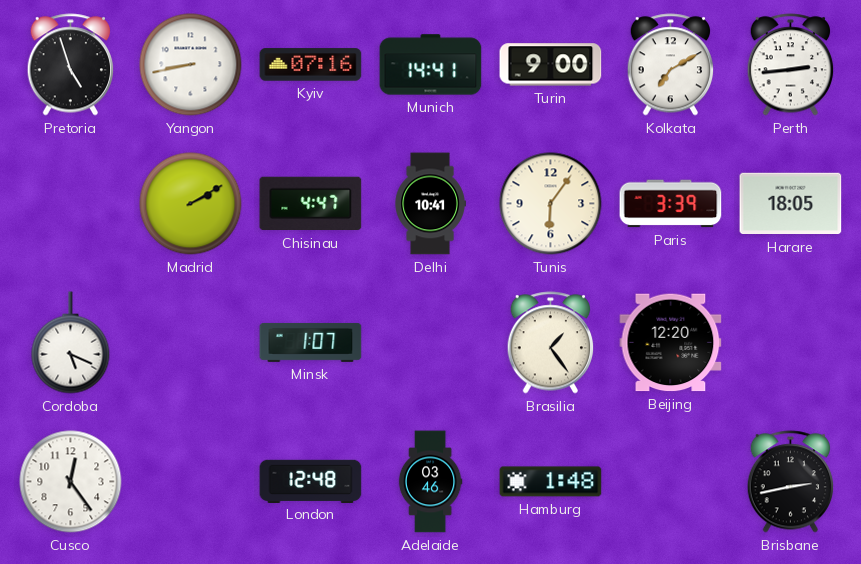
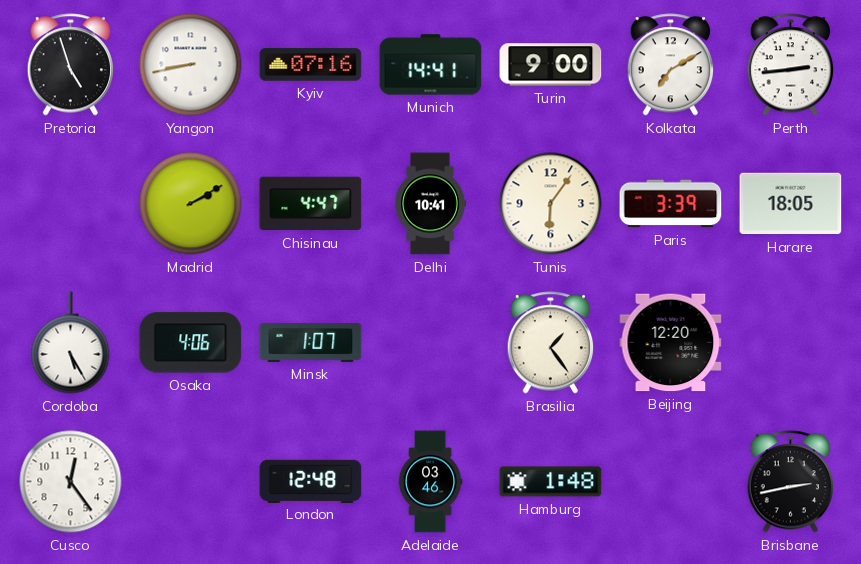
Cordoba: 5:19 -> 5:25
Osaka: none -> 4:06
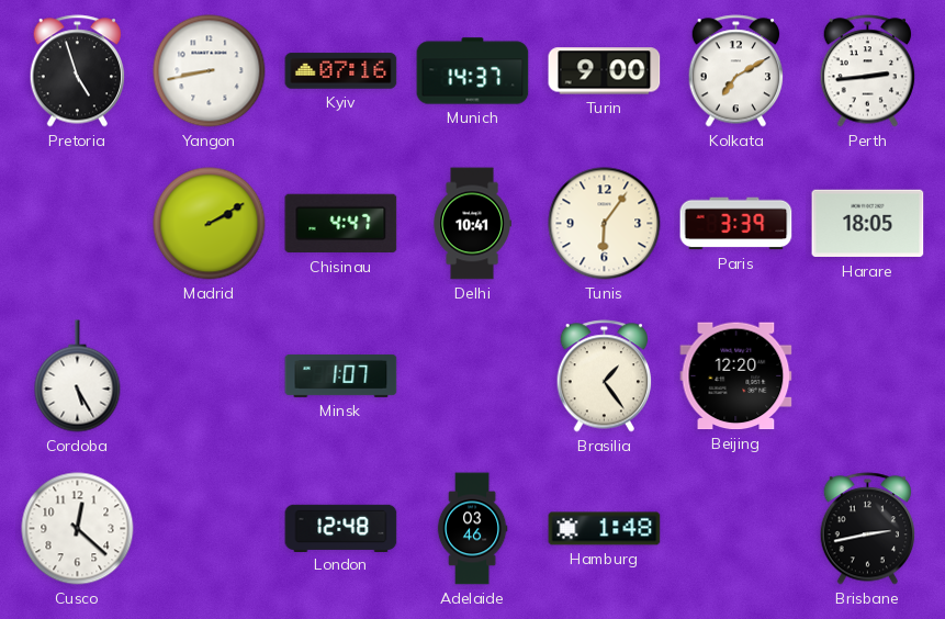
Munich: 14:41 -> 14:37
Osaka: 4:06 -> none
Cusco: 12:24 -> 12:22
